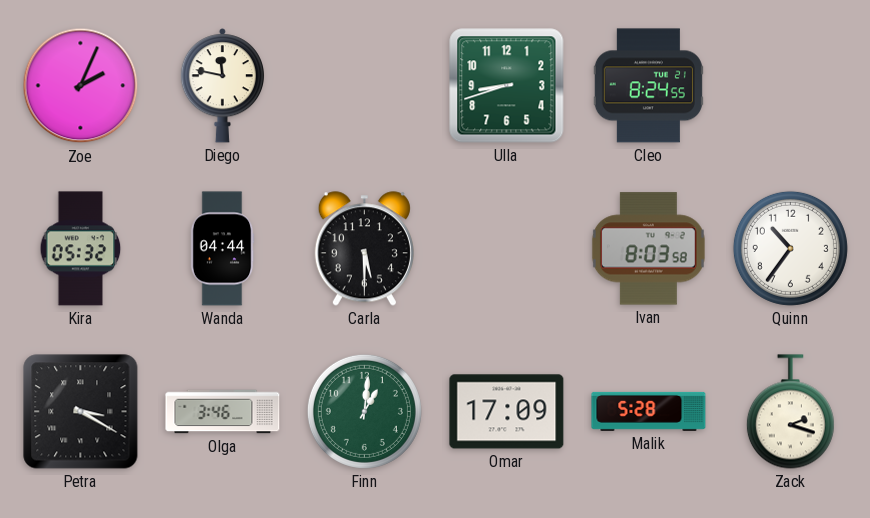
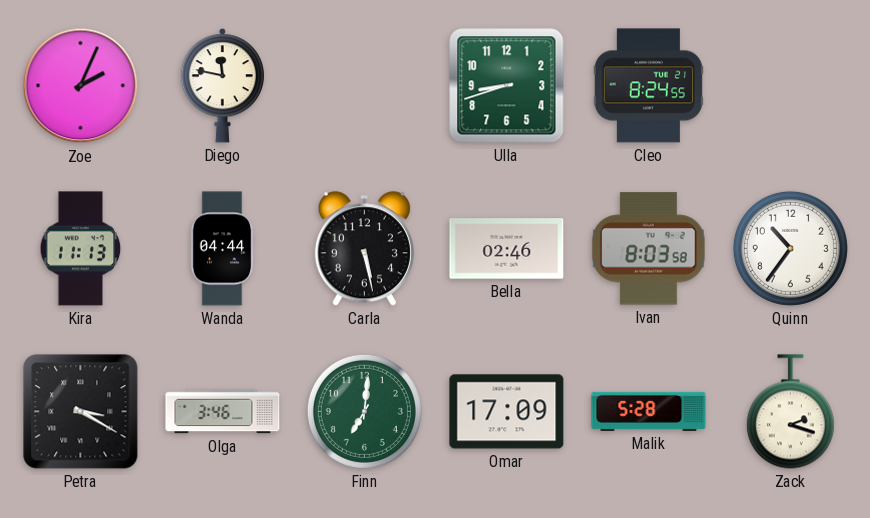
Kira: 05:32 -> 11:13
Carla: 5:30 -> 5:28
Bella: none -> 02:46
Finn: 1:01 -> 7:01
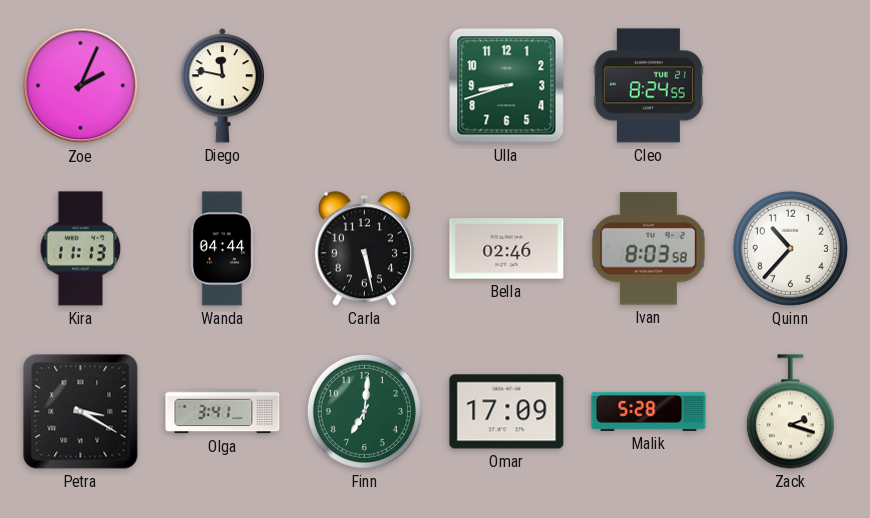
Quinn: 10:36 -> 10:37
Olga: 3:46 -> 3:41
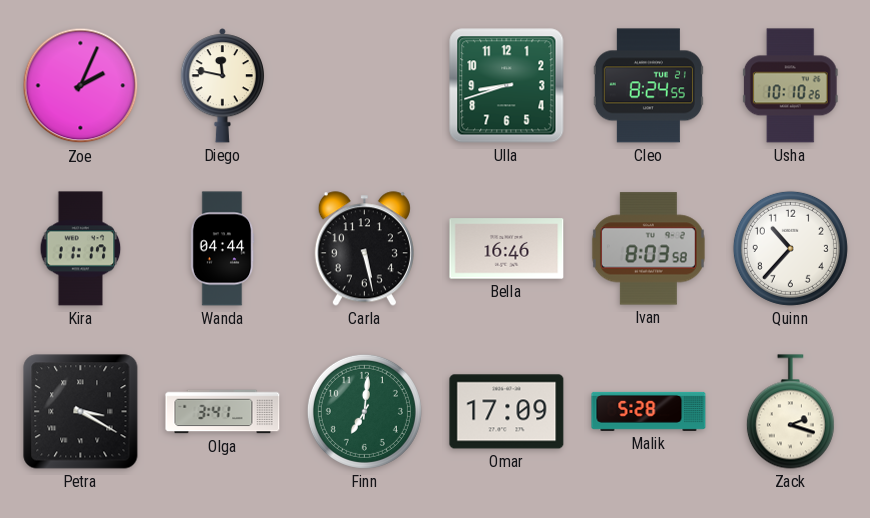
Usha: none -> 10:10
Kira: 11:13 -> 11:17
Bella: 02:46 -> 16:46
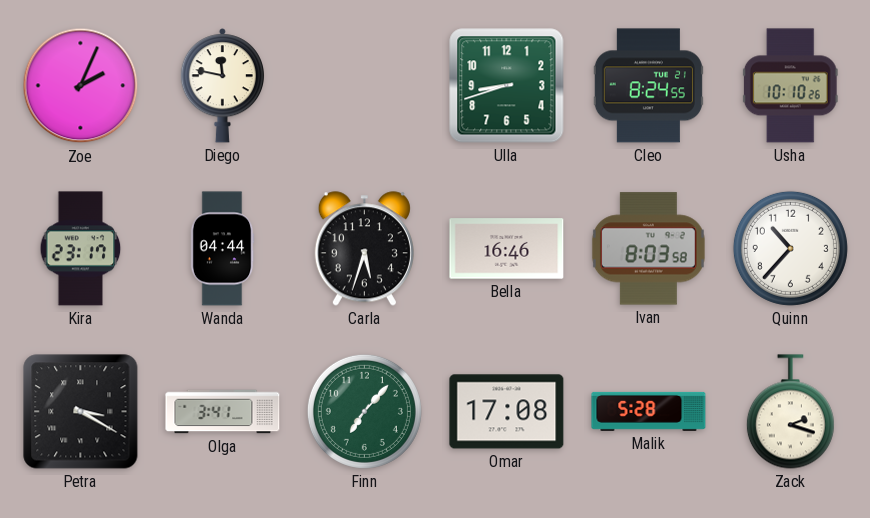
Kira: 11:17 -> 23:17
Carla: 5:28 -> 5:33
Finn: 7:01 -> 7:07
Omar: 17:09 -> 17:08
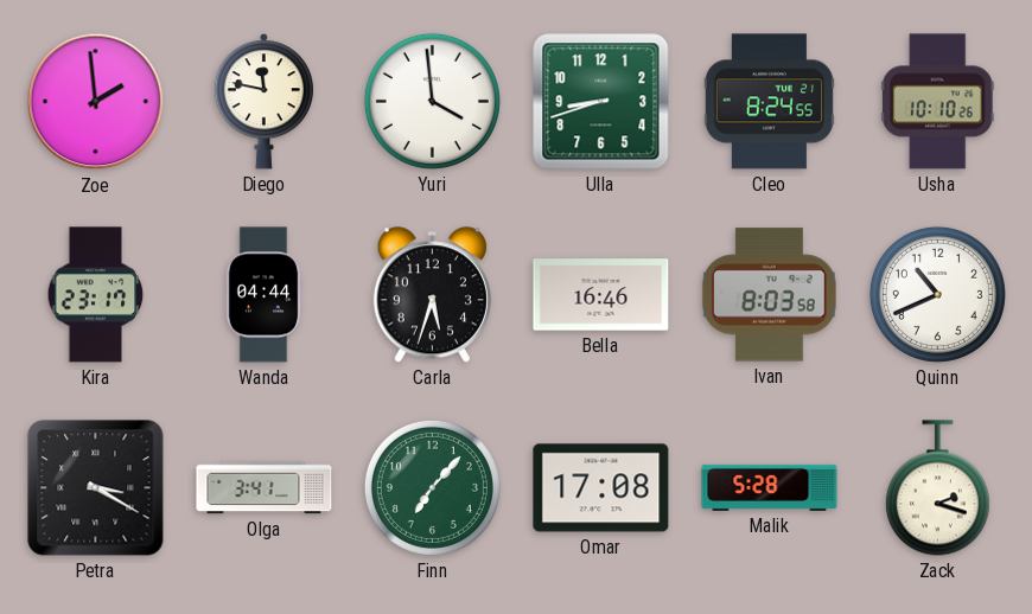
Zoe: 2:04 -> 1:59
Yuri: none -> 3:59
Quinn: 10:37 -> 10:41
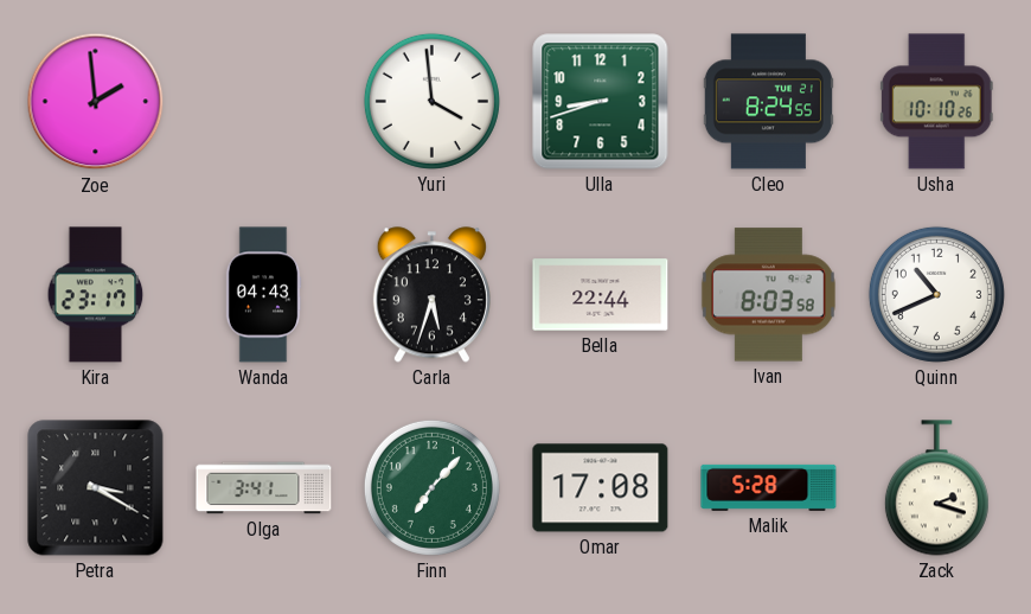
Diego: 11:47 -> none
Wanda: 04:44 -> 04:43
Bella: 16:46 -> 22:44
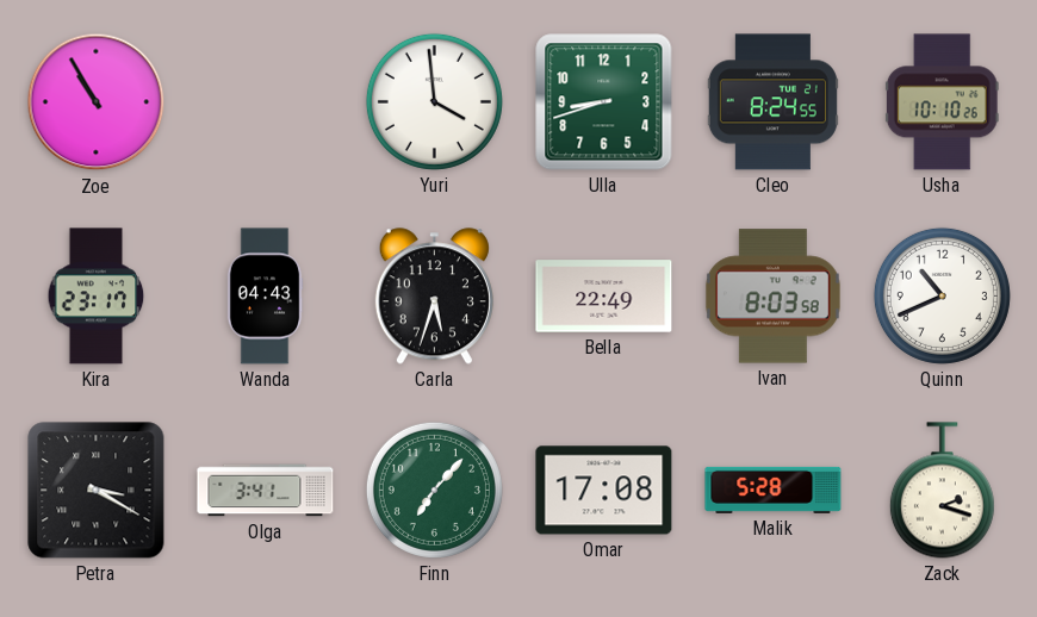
Zoe: 1:59 -> 10:55
Bella: 22:44 -> 22:49
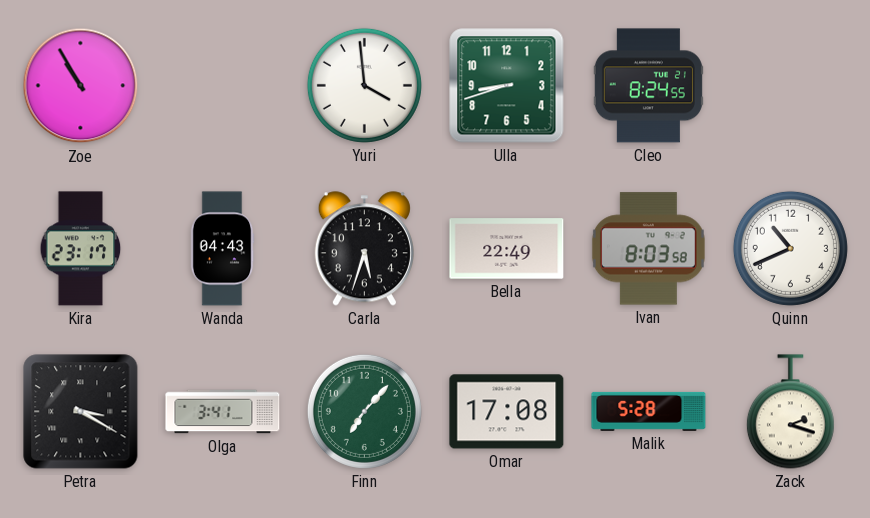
Usha: 10:10 -> none
